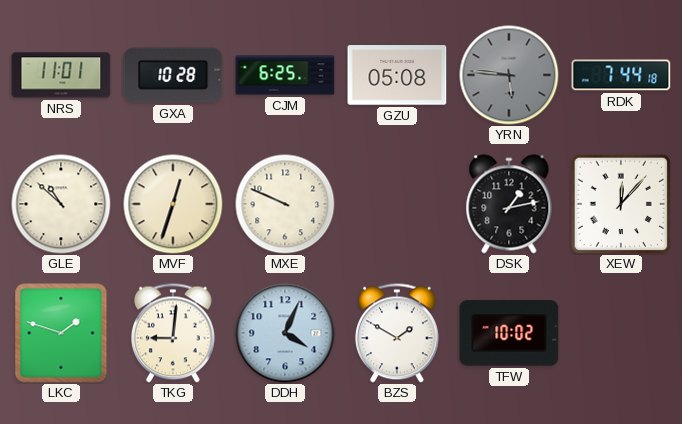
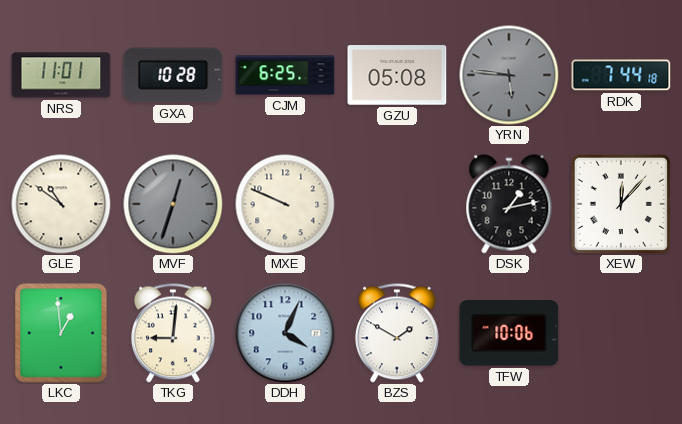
GLE: 10:52 -> 10:51
MVF dial: cream -> grey
LKC: 1:48 -> 12:59
TFW: 10:02 -> 10:06
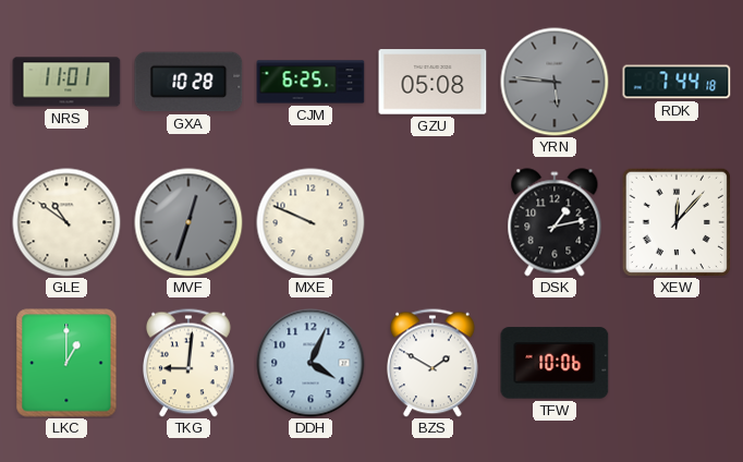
LKC: 12:59 -> 1:00
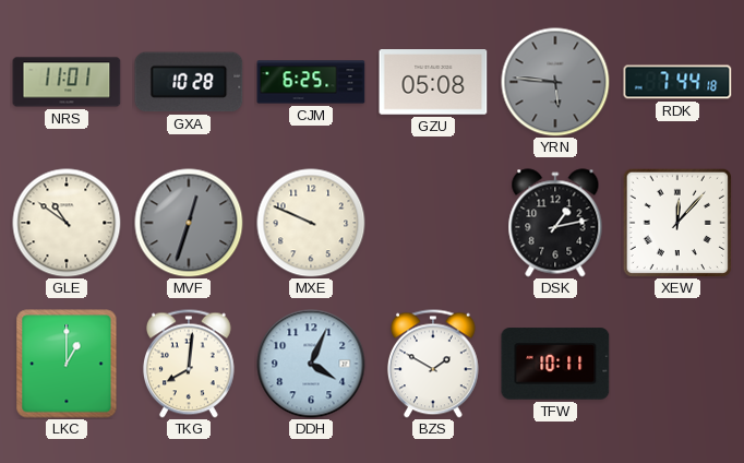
TKG: 9:01 -> 8:01
TFW: 10:06 -> 10:11
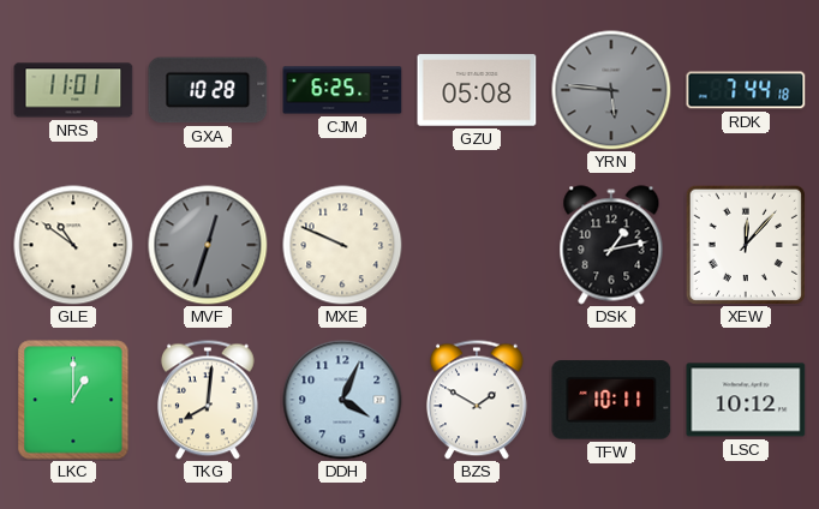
LSC: none -> 10:12
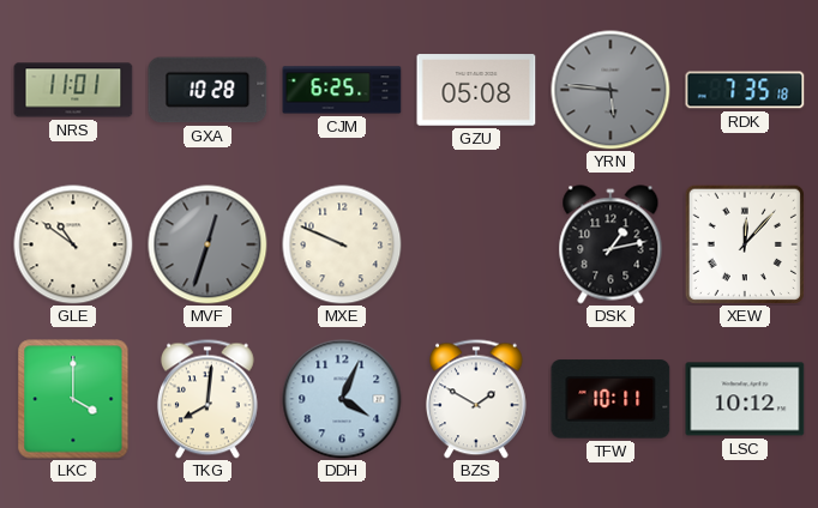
RDK: 7:44 -> 7:35
LKC: 1:00 -> 4:00
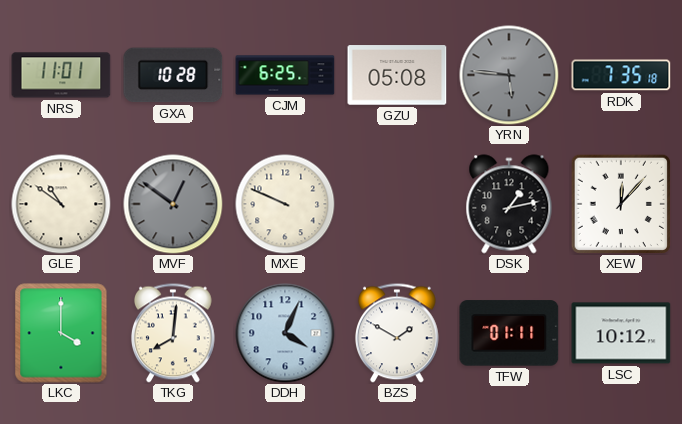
MVF: 12:33 -> 12:51
TFW: 10:11 -> 01:11
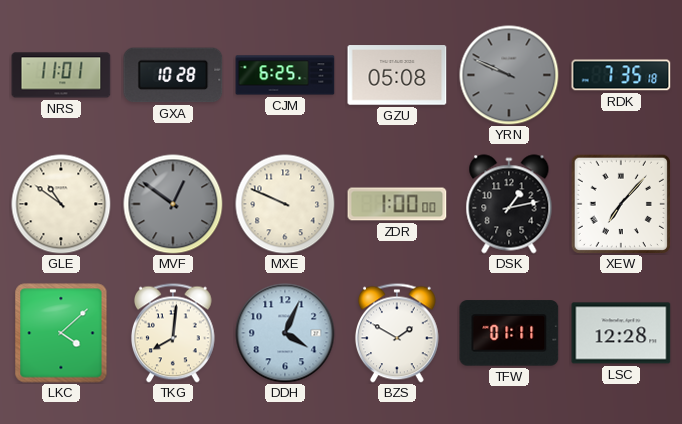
YRN: 5:46 -> 9:49
ZDR: none -> 1:00
XEW: 12:07 -> 7:07
LKC: 4:00 -> 4:08
LSC: 10:12 -> 12:28
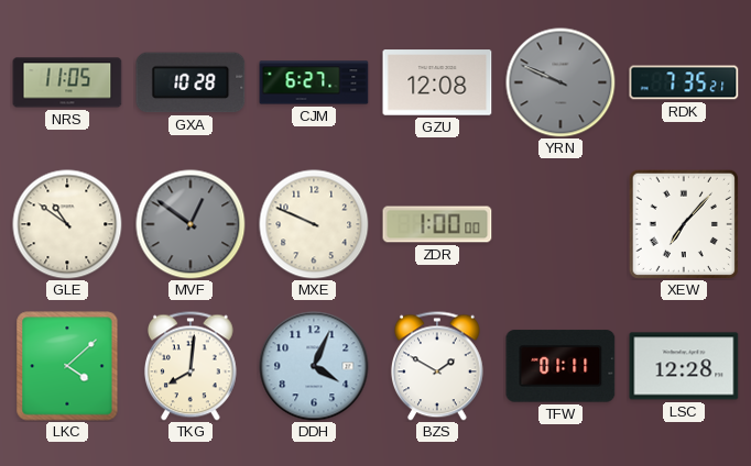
NRS: 11:01 -> 11:05
CJM: 6:25 -> 6:27
GZU: 05:08 -> 12:08
RDK: 7:35:18 -> 7:35:21
DSK: 1:13 -> none
